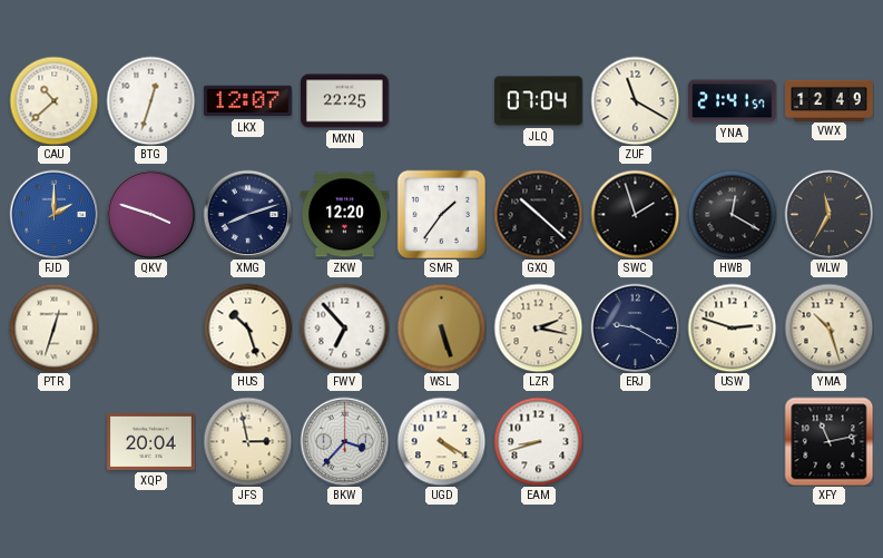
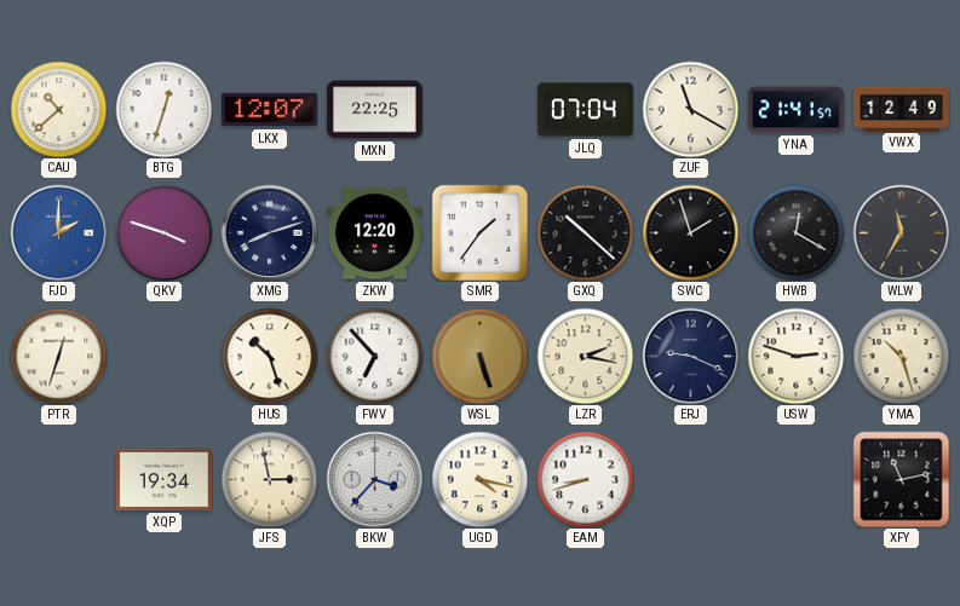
ERJ: 9:20 -> 9:19
XQP: 20:04 -> 19:34
UGD: 4:20 -> 4:17
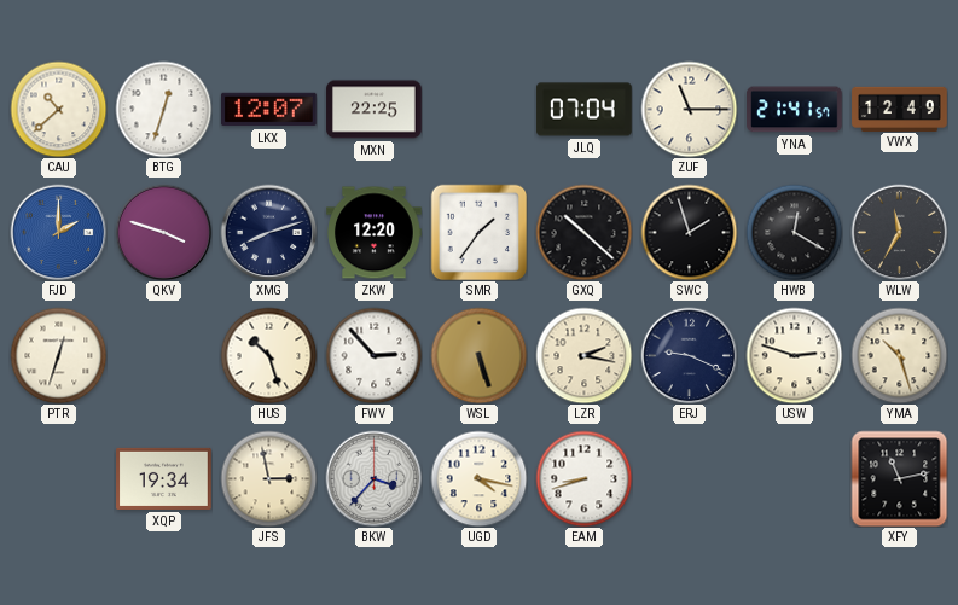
ZUF: 11:20 -> 11:15
FWV: 6:53 -> 2:53
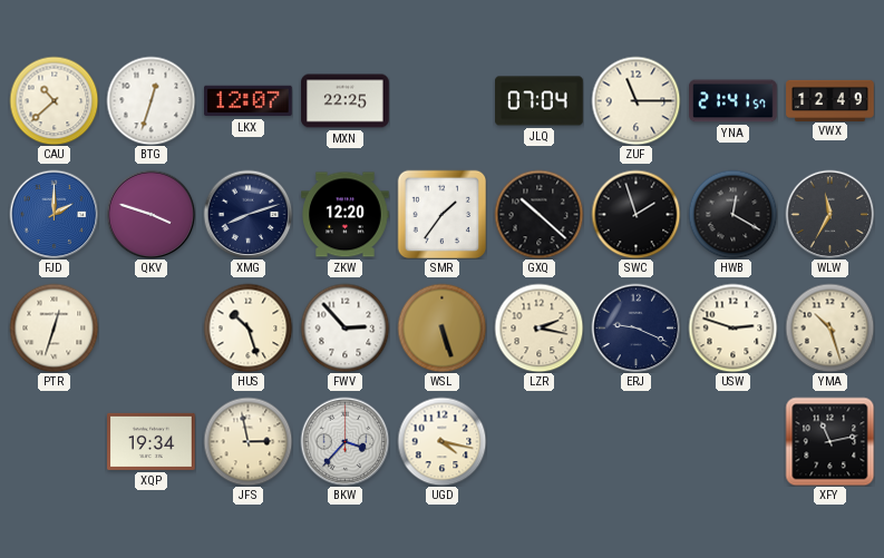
EAM: 8:42 -> none
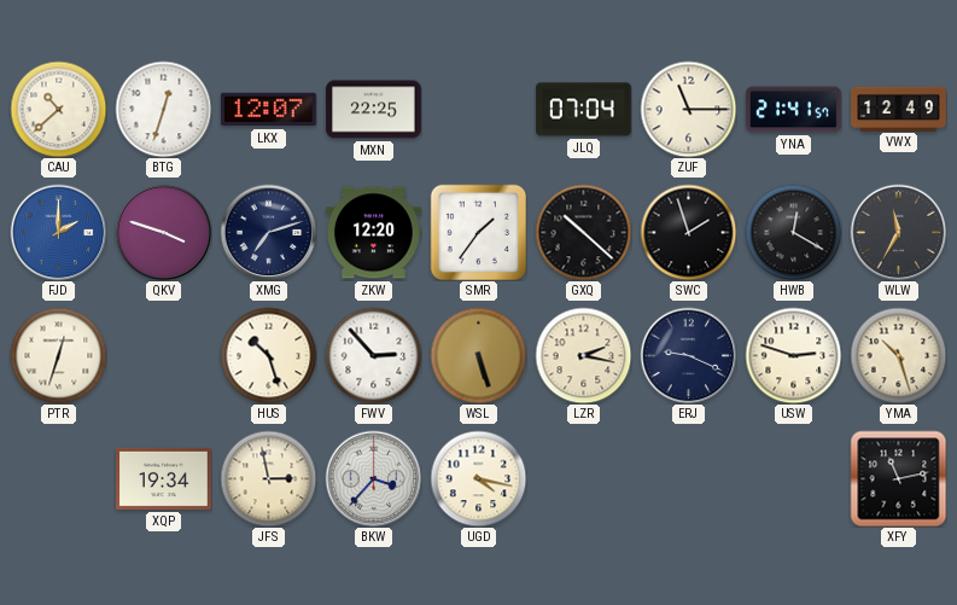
XMG: 8:12 -> 7:12
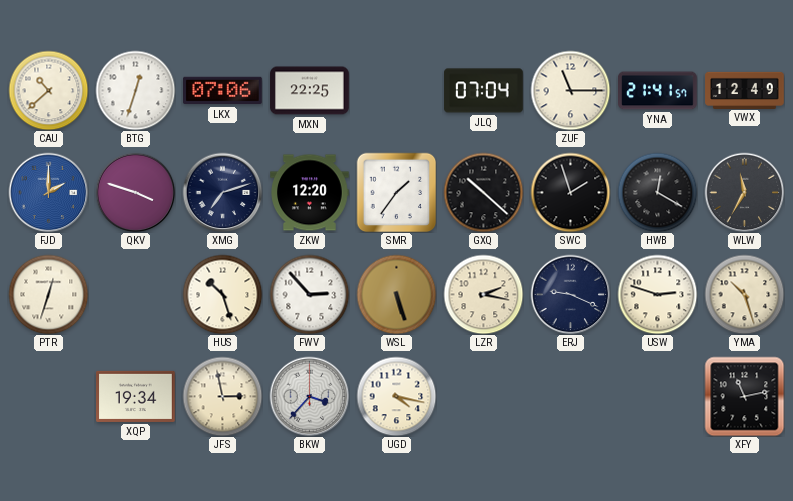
LKX: 12:07 -> 07:06
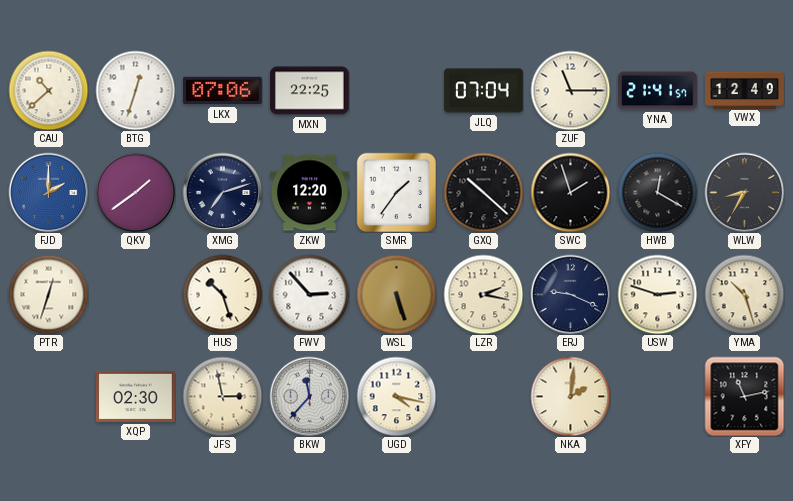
QKV: 3:48 -> 1:39
WLW: 11:35 -> 8:35
XQP: 19:34 -> 02:30
BKW: 3:37 -> 11:37
NKA: none -> 2:01
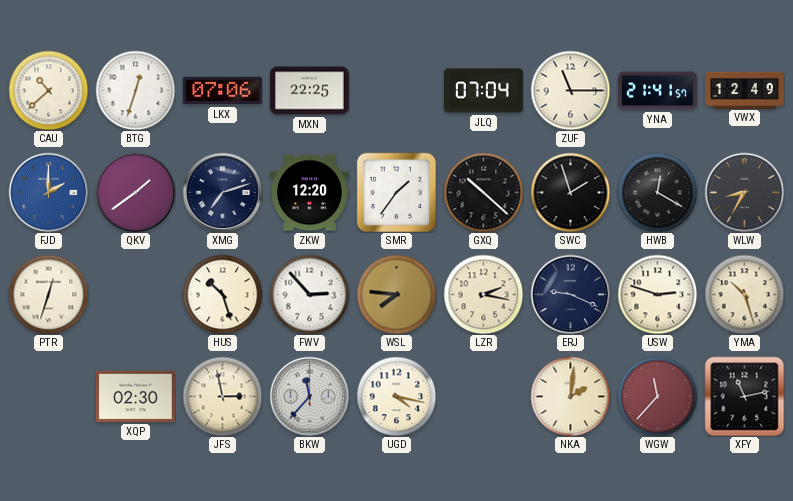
WSL: 5:27 -> 7:46
WGW: none -> 11:37
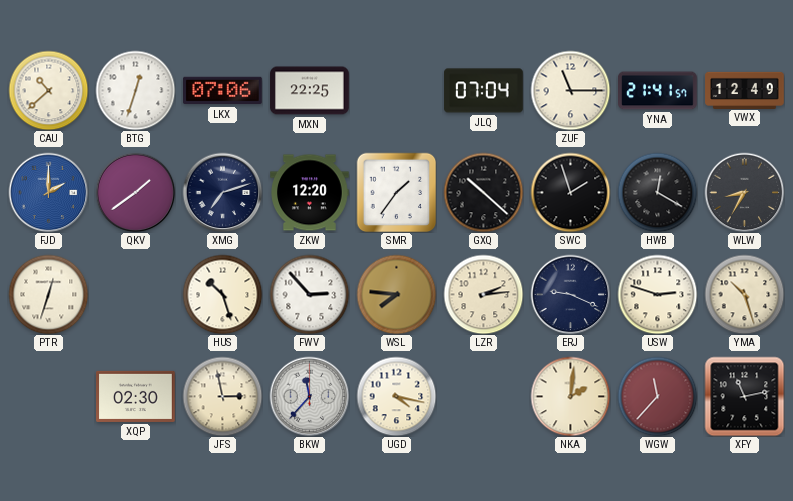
LZR: 2:17 -> 2:14
